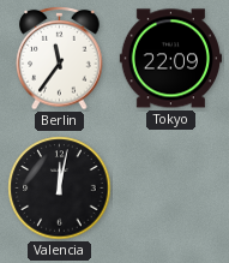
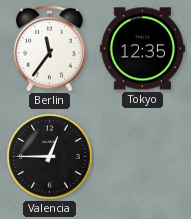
Tokyo: 22:09 -> 12:35
Valencia: 12:02 -> 12:45
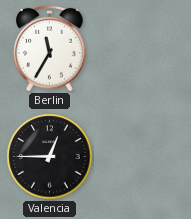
Berlin: 11:36 -> 11:35
Tokyo: 12:35 -> none
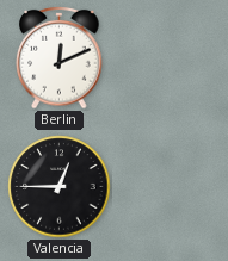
Berlin: 11:35 -> 12:11
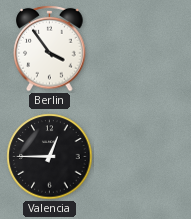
Berlin: 12:11 -> 3:54
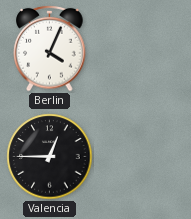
Berlin: 3:54 -> 4:04
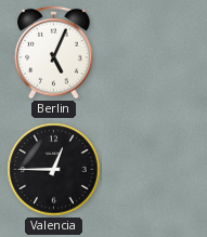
Berlin: 4:04 -> 5:04
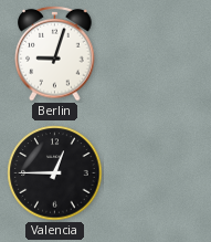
Berlin: 5:04 -> 9:03
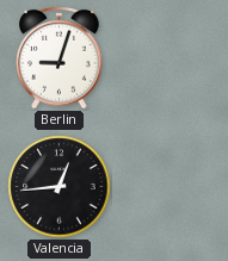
Valencia: 12:45 -> 12:44
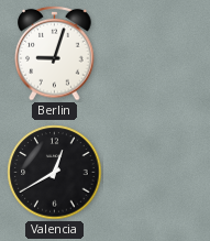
Valencia: 12:44 -> 12:40
